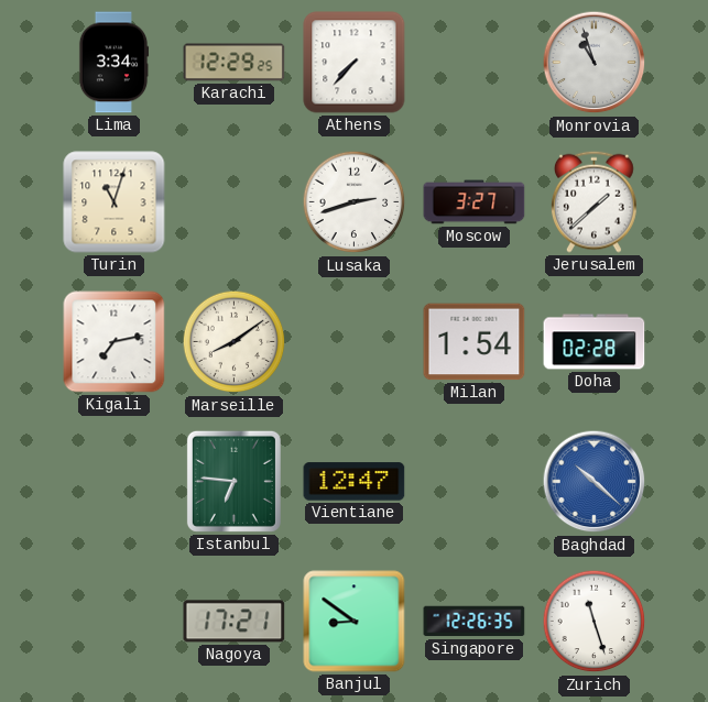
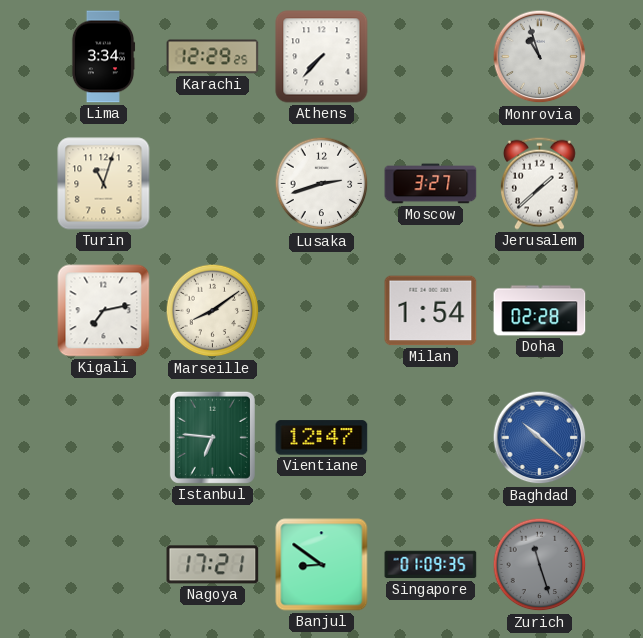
Singapore: 12:26 -> 01:09
Zurich dial: white -> grey
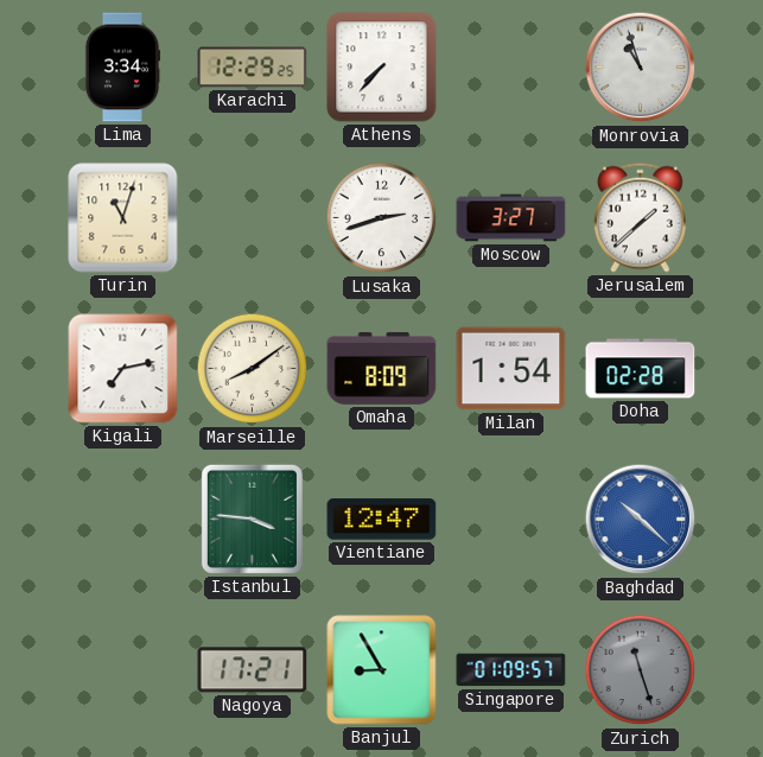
Omaha: none -> 8:09
Istanbul: 6:46 -> 3:46
Banjul: 8:51 -> 8:55
Singapore: 01:09:35 -> 01:09:57
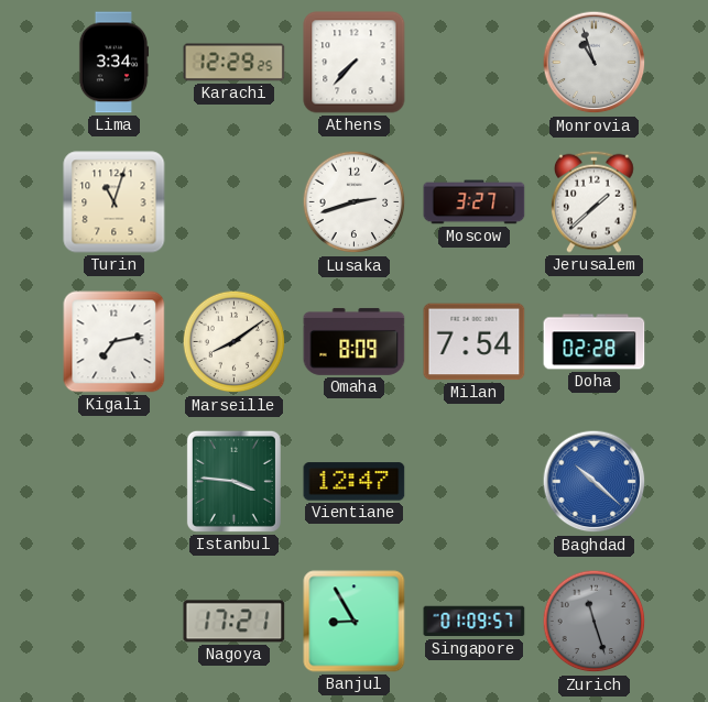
Milan: 1:54 -> 7:54
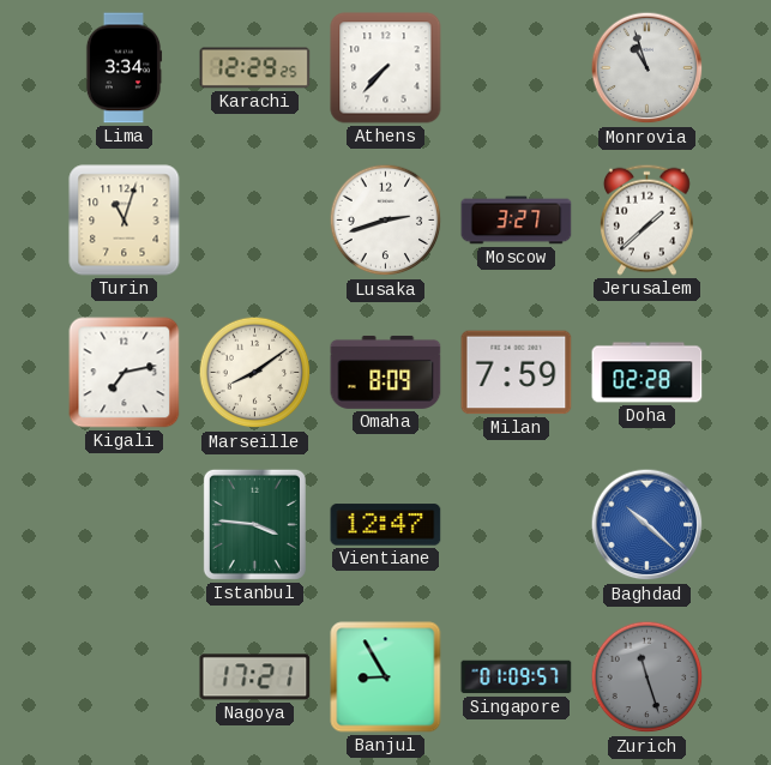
Milan: 7:54 -> 7:59
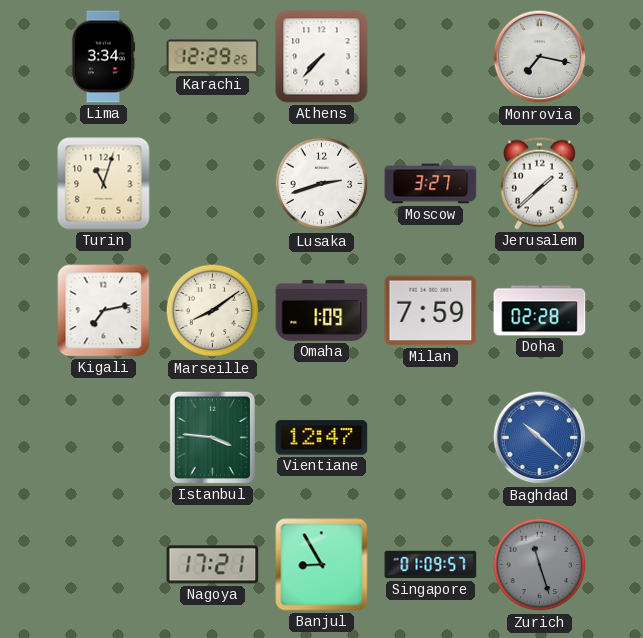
Monrovia: 10:57 -> 7:17
Omaha: 8:09 -> 1:09
